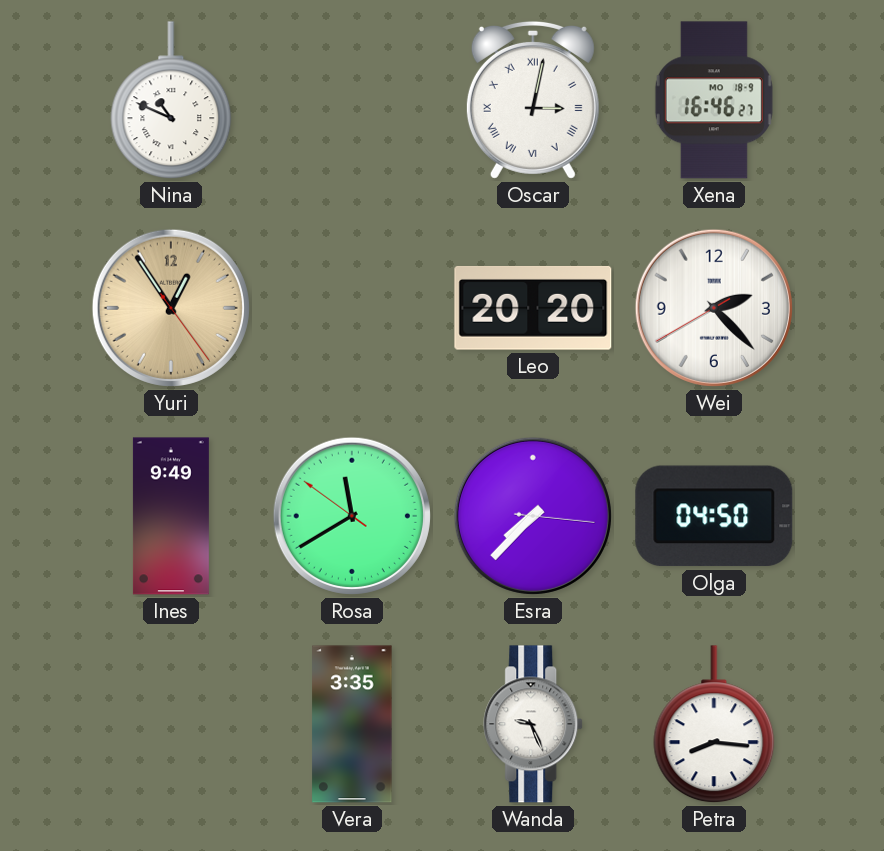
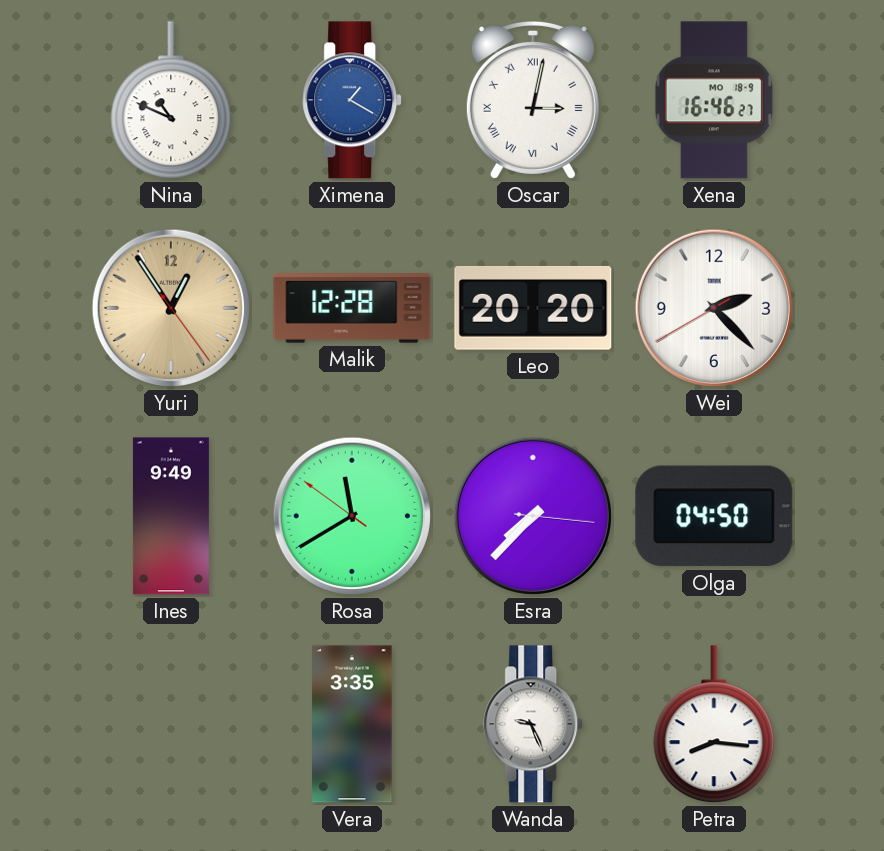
Ximena: none -> 1:20
Malik: none -> 12:28
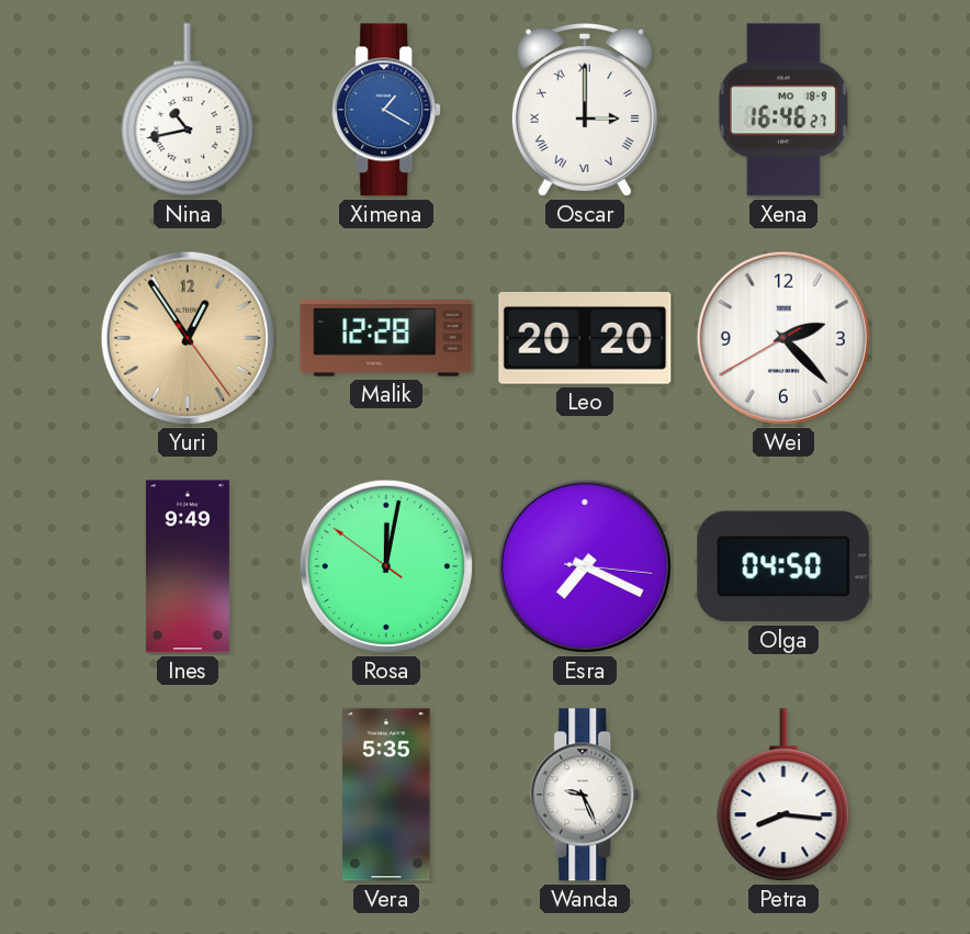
Nina: 10:49 -> 10:43
Oscar: 3:02 -> 3:00
Rosa: 11:39 -> 12:01
Esra: 7:37 -> 7:19
Vera: 3:35 -> 5:35
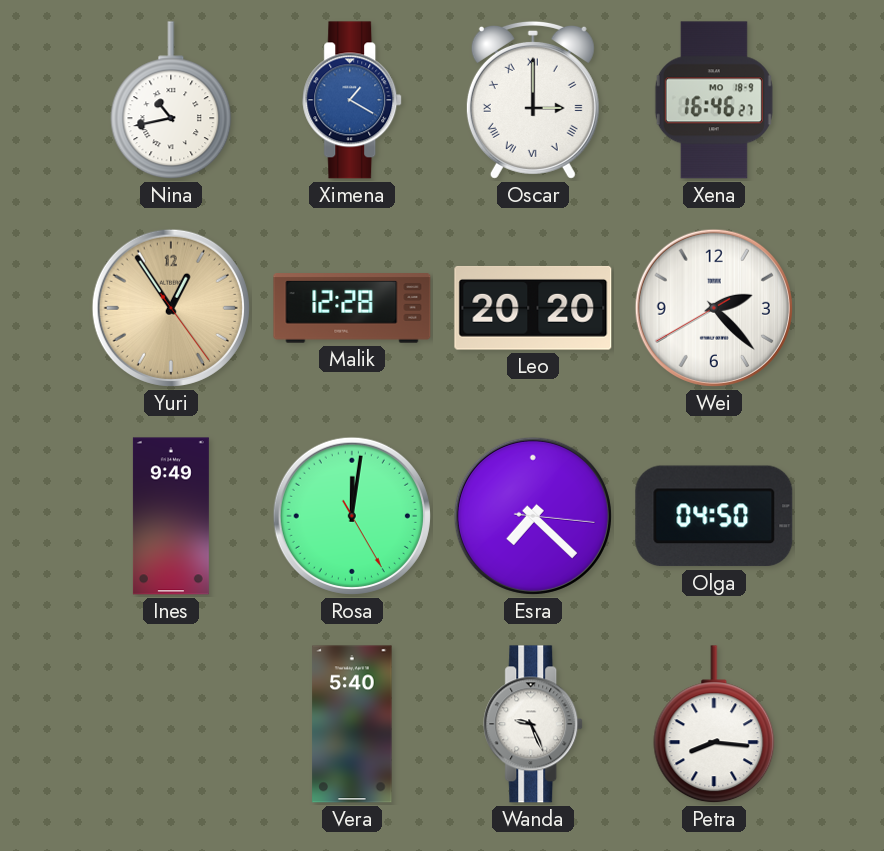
Rosa: 12:01:51 -> 12:01:25
Esra: 7:19 -> 7:22
Vera: 5:35 -> 5:40
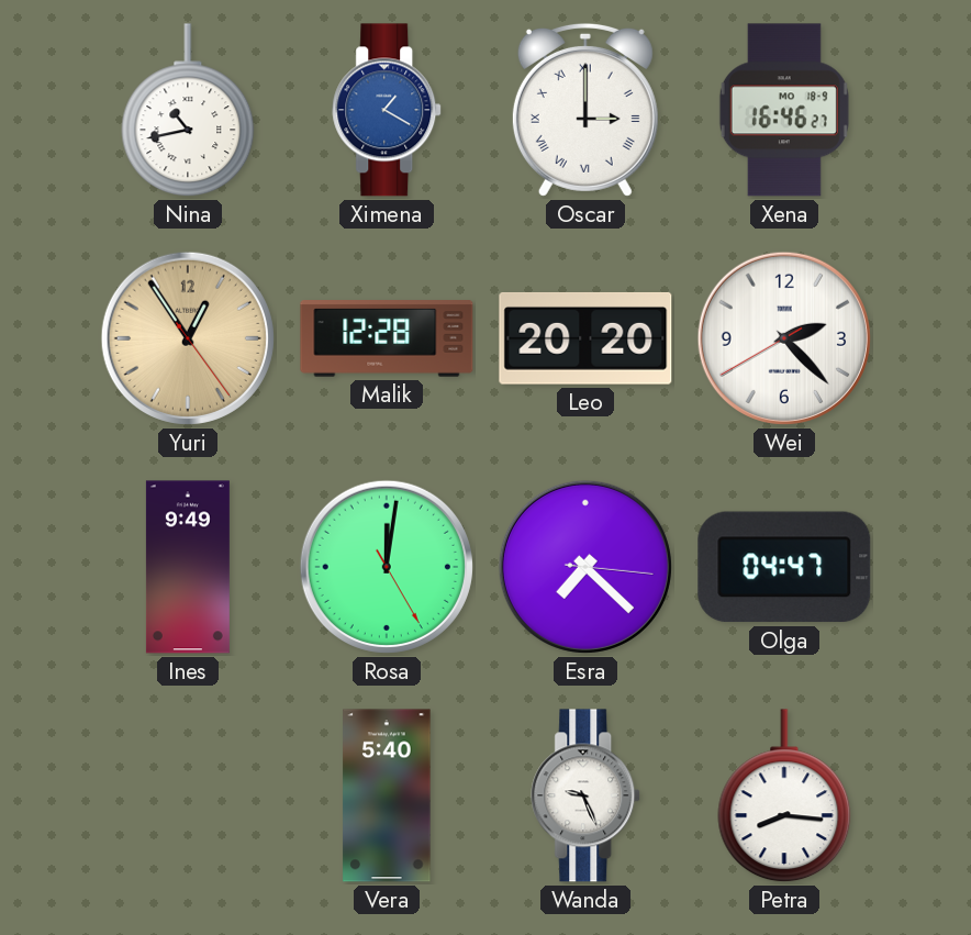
Olga: 04:50 -> 04:47
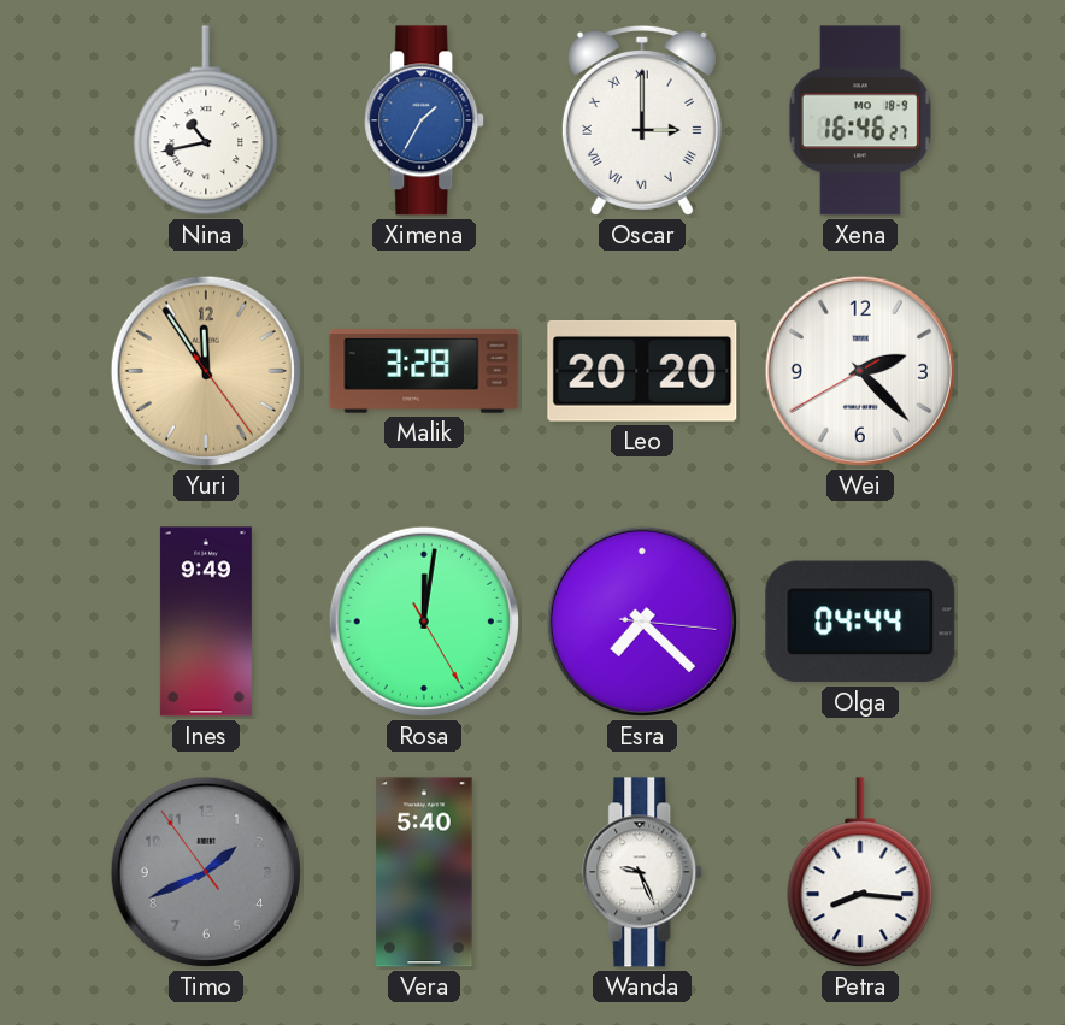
Ximena: 1:20 -> 1:35
Yuri: 12:54 -> 11:54
Malik: 12:28 -> 3:28
Olga: 04:47 -> 04:44
Timo: none -> 1:40
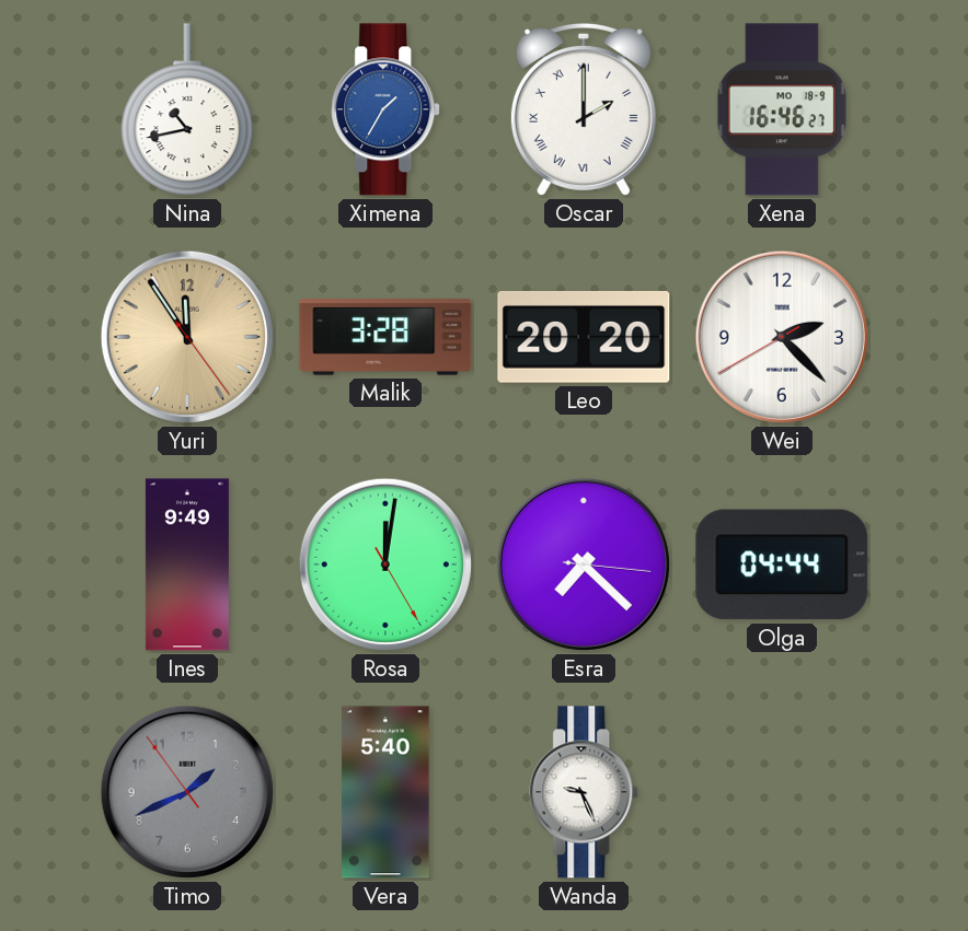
Oscar: 3:00 -> 2:00
Petra: 8:16 -> none
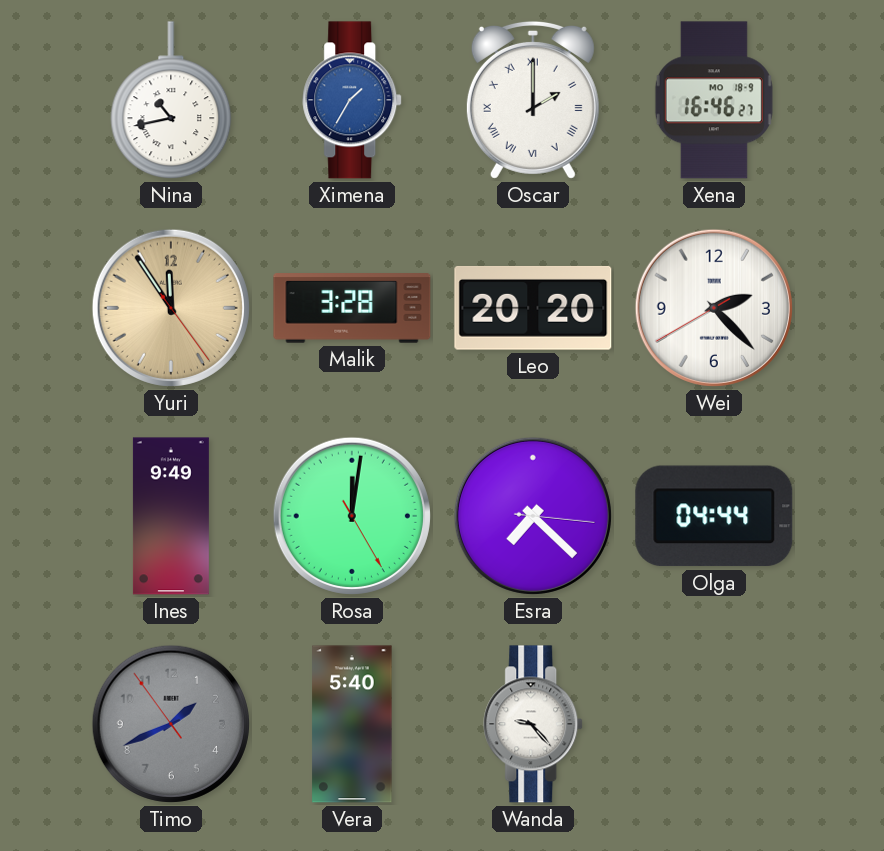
Wanda: 9:26 -> 9:23
